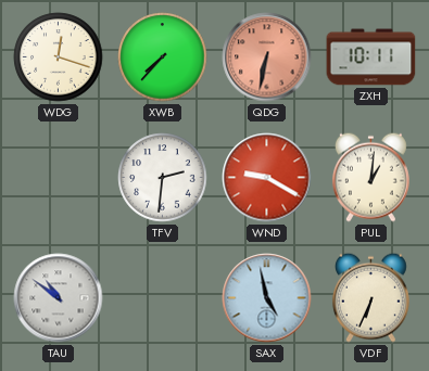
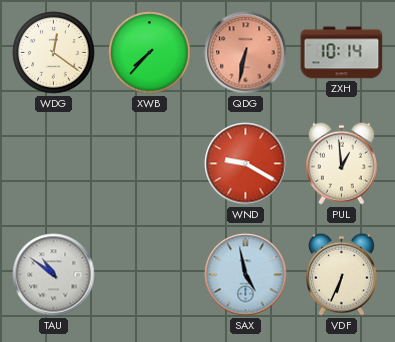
WDG: 12:18 -> 12:21
ZXH: 10:11 -> 10:14
TFV: 2:31 -> none
PUL: 1:01 -> 12:59
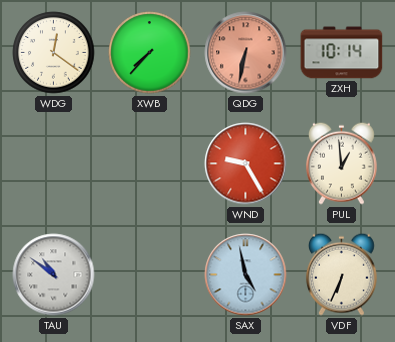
WND: 9:20 -> 9:25
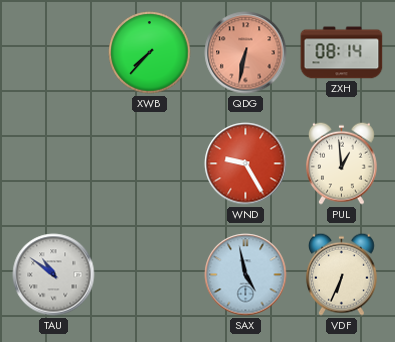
WDG: 12:21 -> none
ZXH: 10:14 -> 08:14
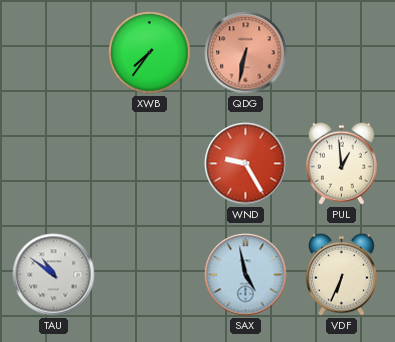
XWB: 7:37 -> 7:36
ZXH: 08:14 -> none
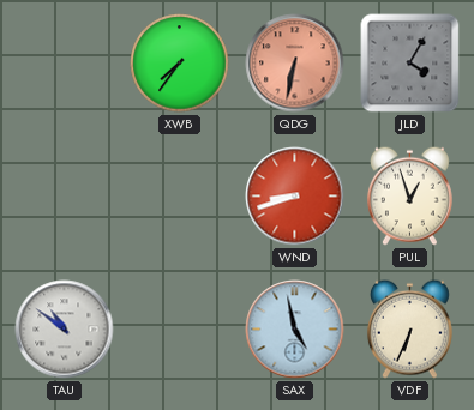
JLD: none -> 4:05
WND: 9:25 -> 8:42
PUL: 12:59 -> 12:57
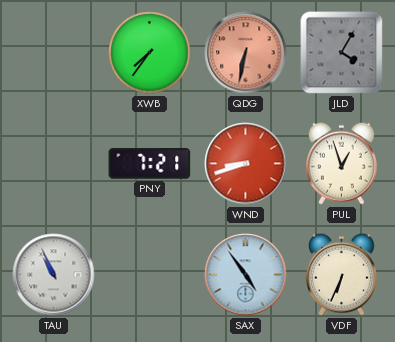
PNY: none -> 7:21
TAU: 10:51 -> 10:56
SAX: 4:58 -> 4:54
